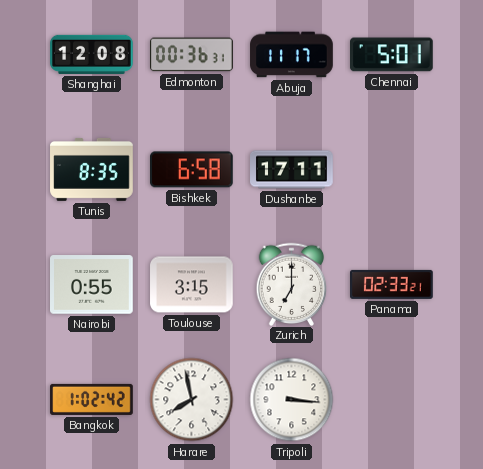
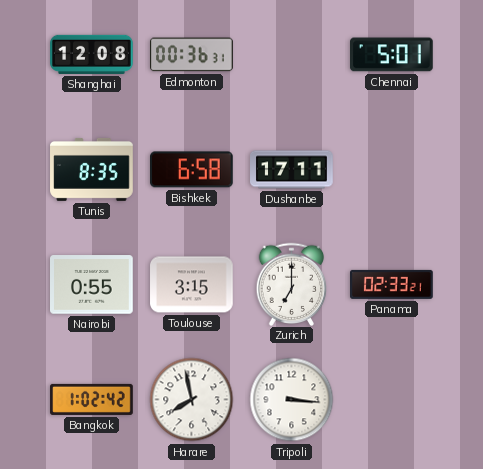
Abuja: 11:17 -> none
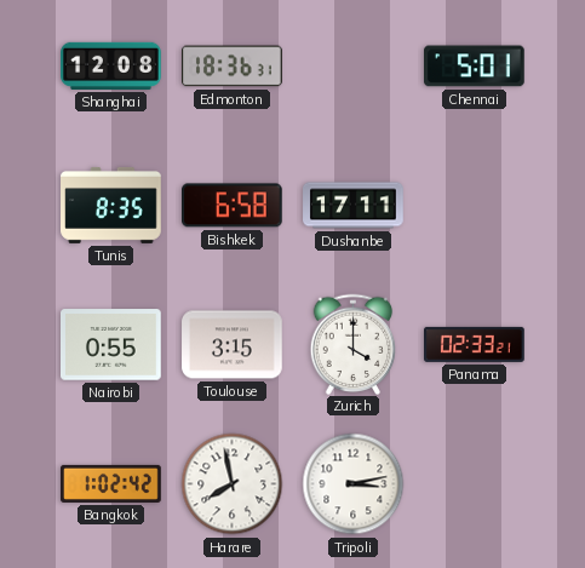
Edmonton: 00:36 -> 18:36
Zurich: 7:00 -> 4:00
Tripoli: 3:16 -> 3:13
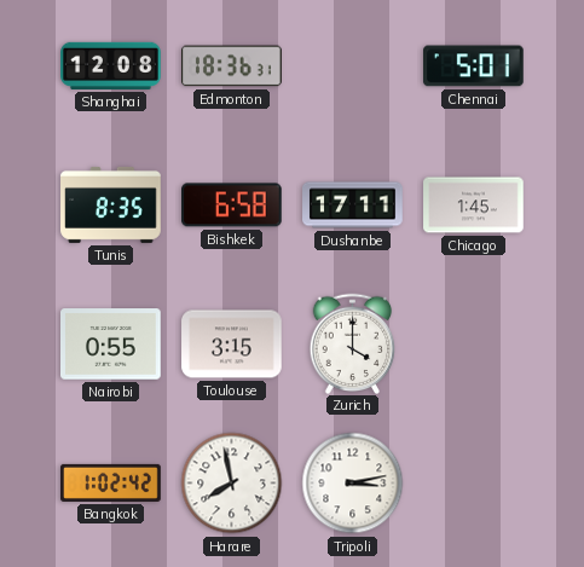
Chicago: none -> 1:45
Panama: 02:33 -> none
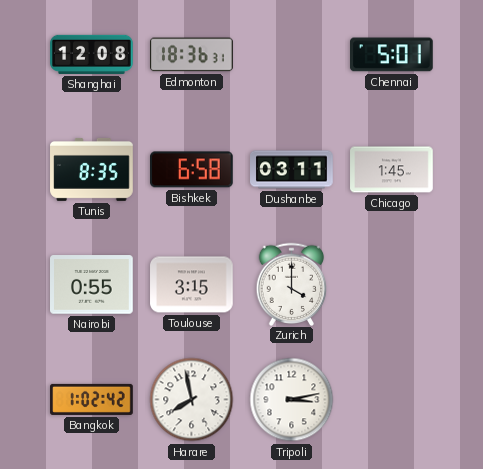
Dushanbe: 17:11 -> 03:11
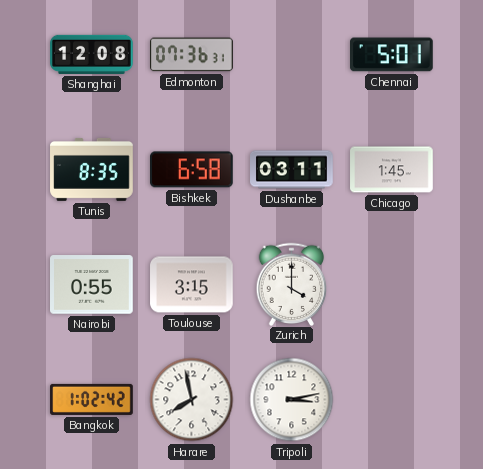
Edmonton: 18:36 -> 07:36
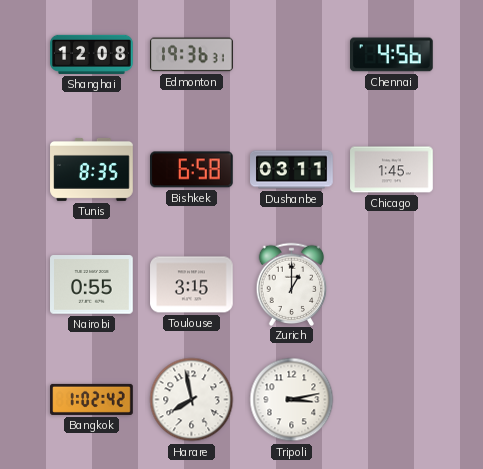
Edmonton: 07:36 -> 19:36
Chennai: 5:01 -> 4:56
Zurich: 4:00 -> 1:00
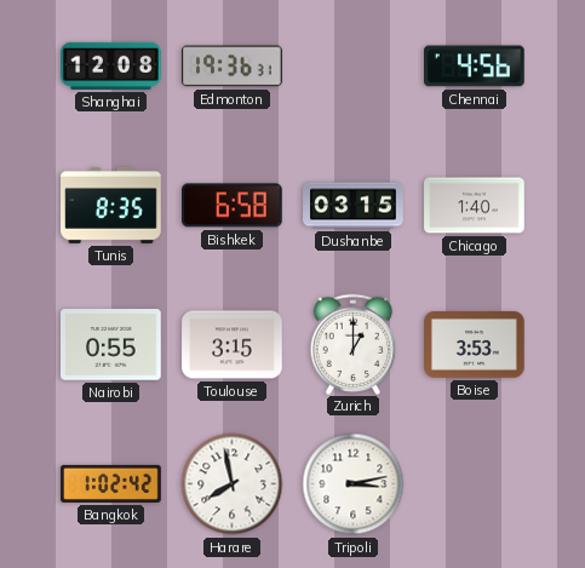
Dushanbe: 03:11 -> 03:15
Chicago: 1:45 -> 1:40
Boise: none -> 3:53
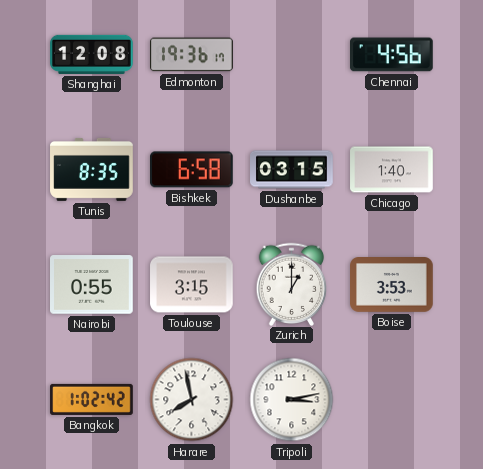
Edmonton: 19:36:31 -> 19:36:17
